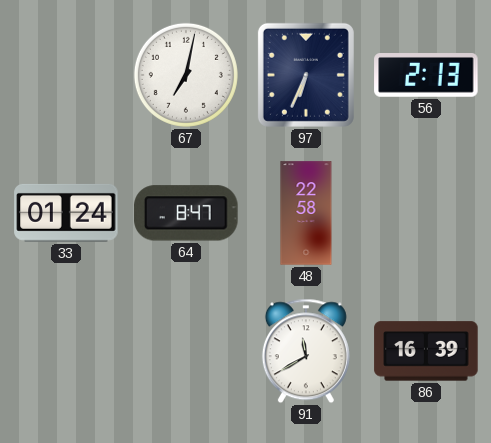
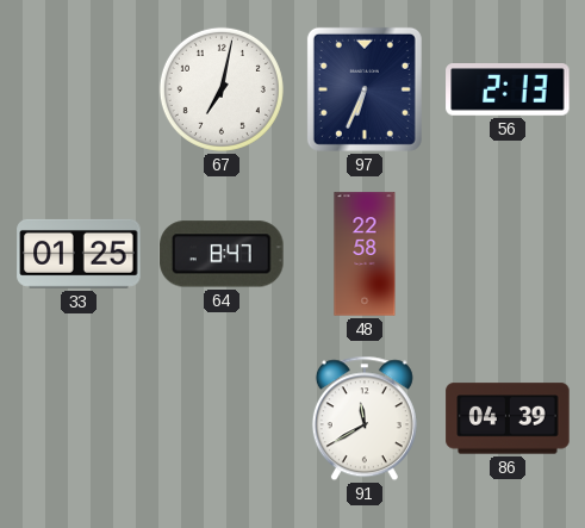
33: 01:24 -> 01:25
86: 16:39 -> 04:39
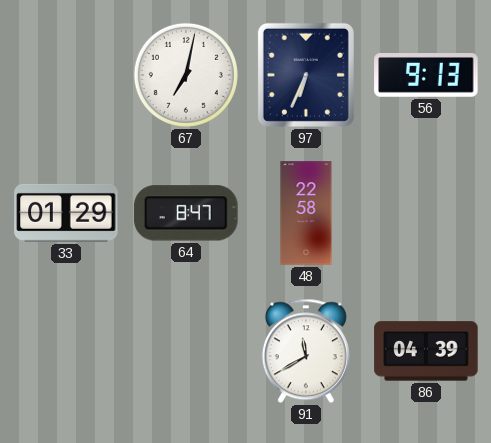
56: 2:13 -> 9:13
33: 01:25 -> 01:29
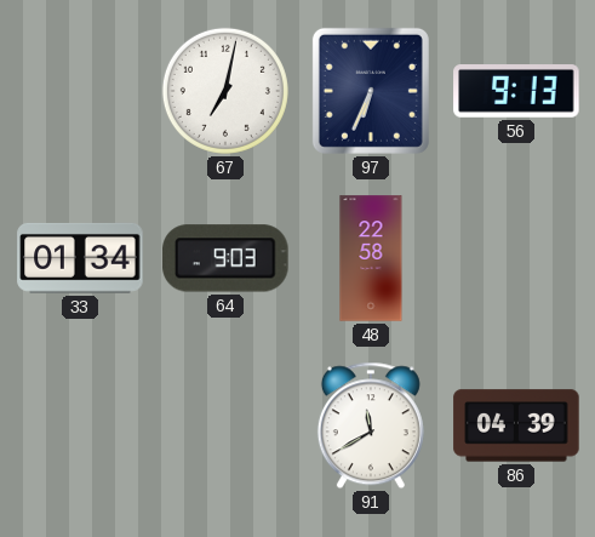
33: 01:29 -> 01:34
64: 8:47 -> 9:03
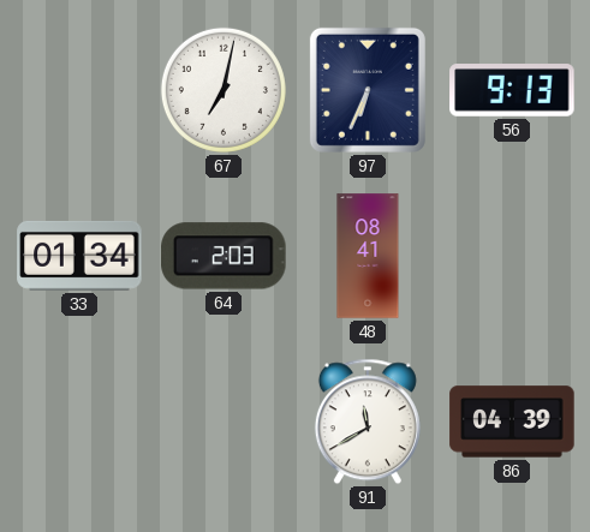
64: 9:03 -> 2:03
48: 22:58 -> 08:41
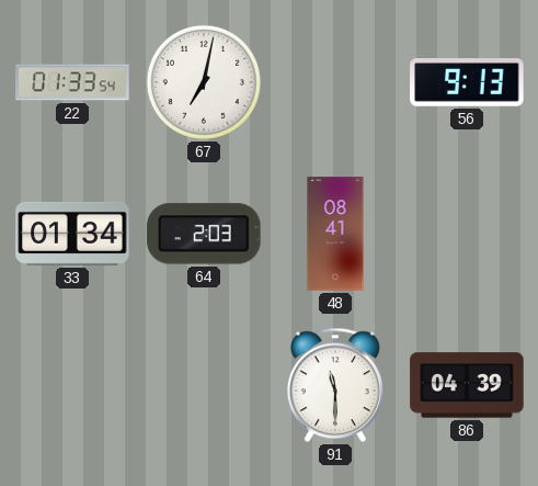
22: none -> 01:33
97: 6:34 -> none
91: 11:40 -> 11:30
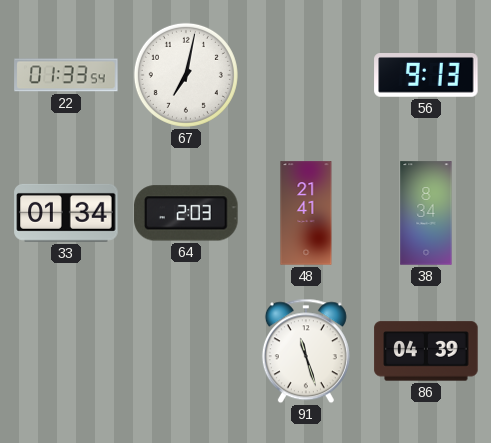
48: 08:41 -> 21:41
38: none -> 8:34
91: 11:30 -> 11:27
